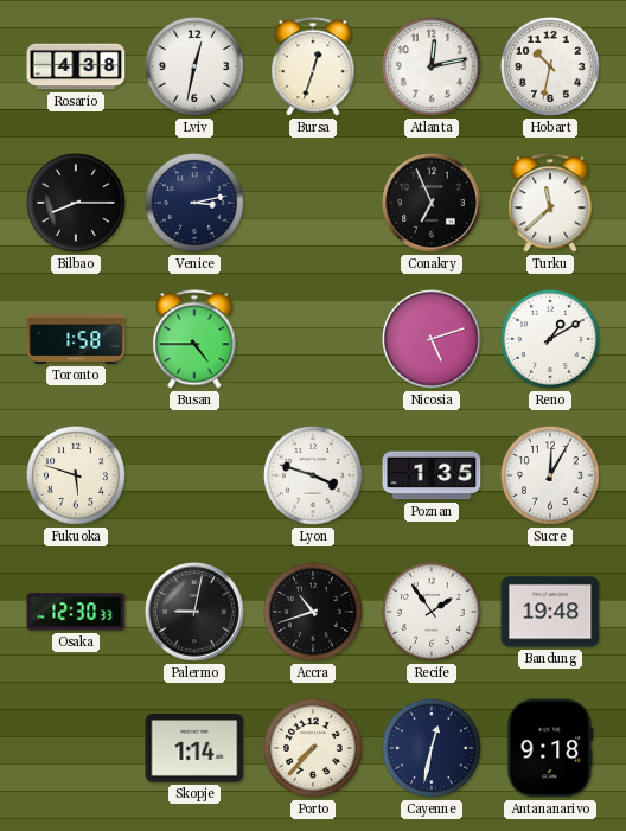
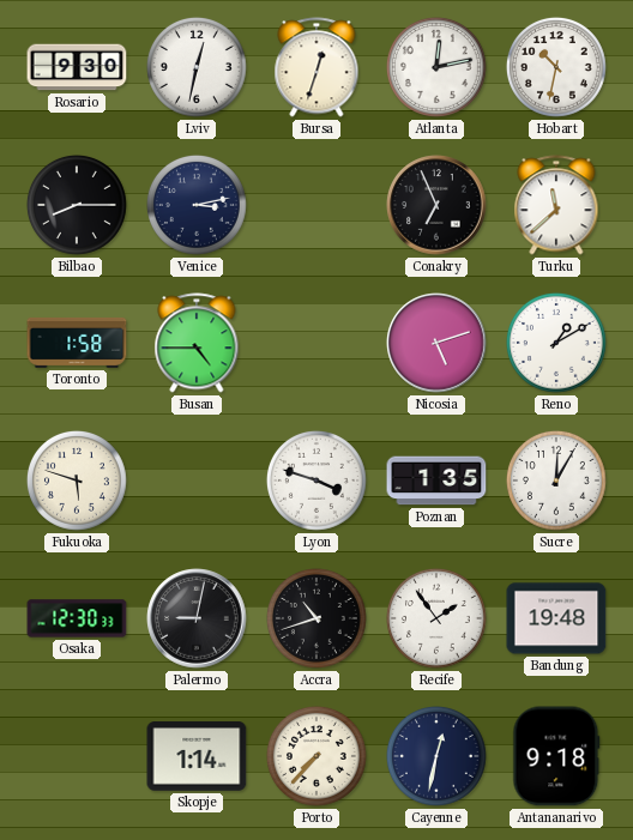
Rosario: 4:38 -> 9:30
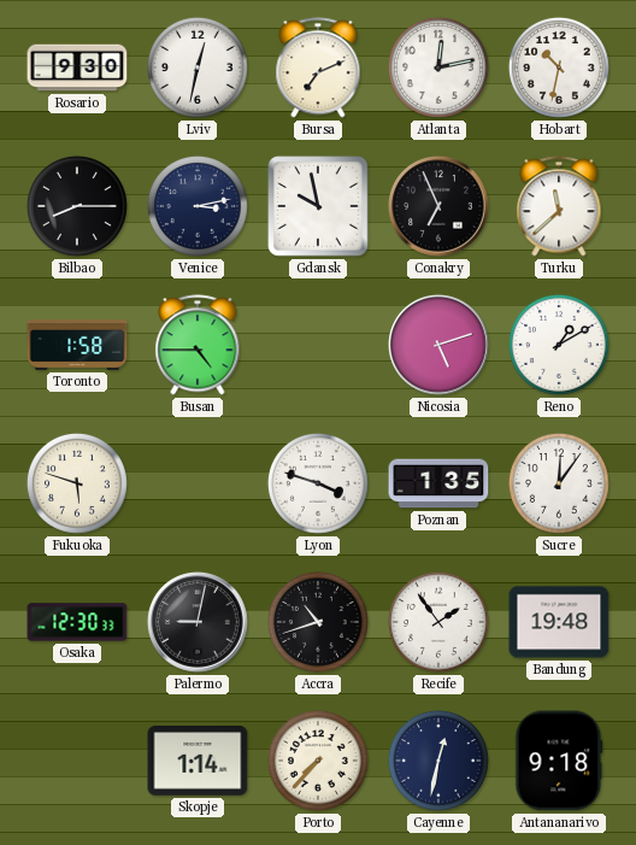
Bursa: 12:33 -> 7:11
Gdansk: none -> 9:58
Sucre: 12:05 -> 12:06
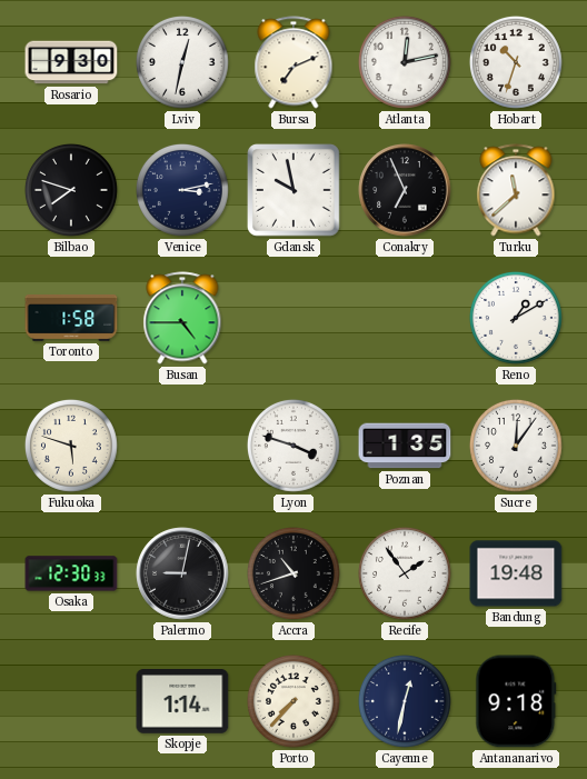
Hobart: 10:32 -> 10:33
Bilbao: 8:15 -> 7:48
Nicosia: 5:12 -> none
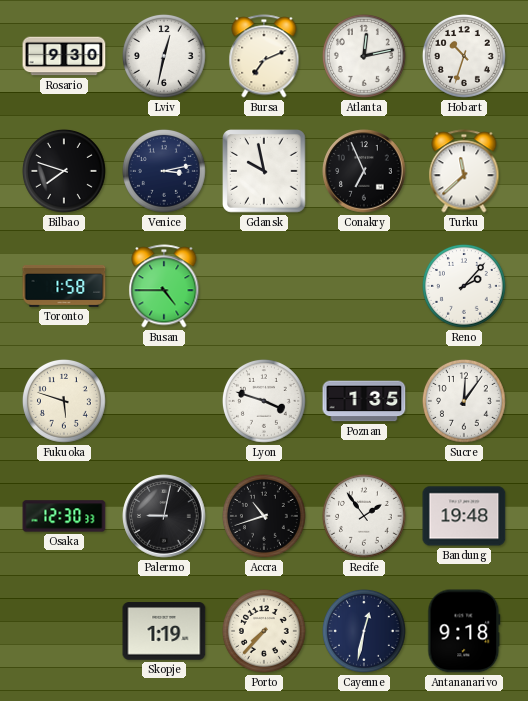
Reno: 1:10 -> 2:07
Skopje: 1:14 -> 1:19
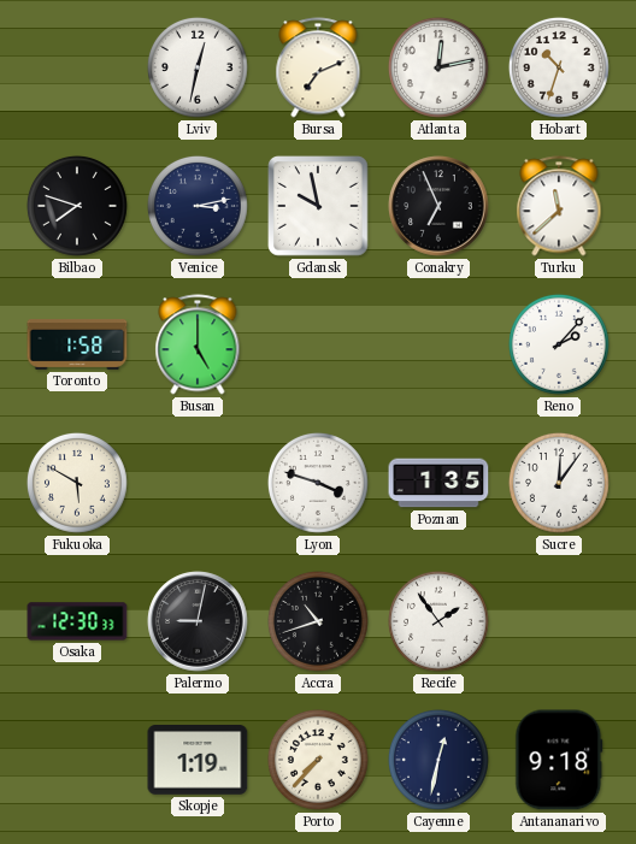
Rosario: 9:30 -> none
Busan: 4:45 -> 5:00
Fukuoka: 5:48 -> 5:50
Bandung: 19:48 -> none
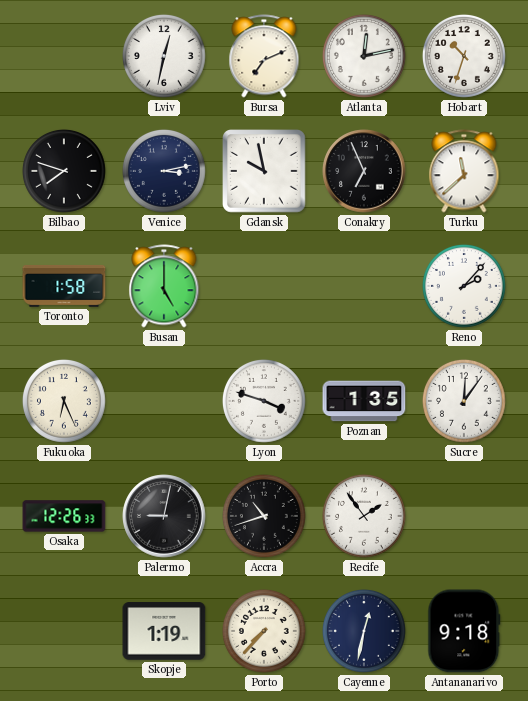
Fukuoka: 5:50 -> 6:26
Osaka: 12:30 -> 12:26
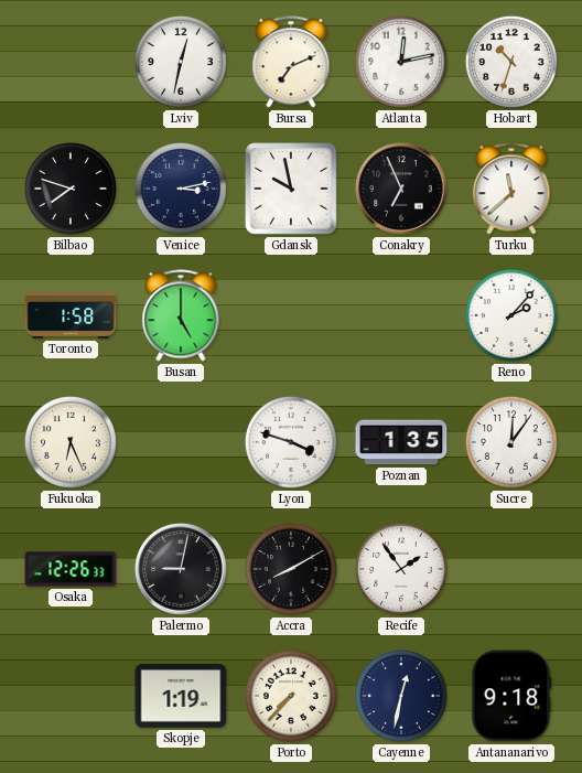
Accra: 10:42 -> 8:10
